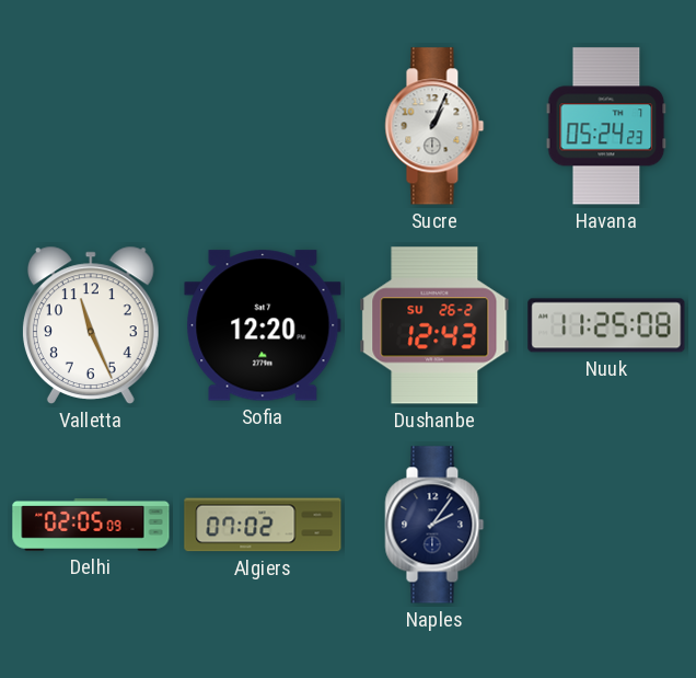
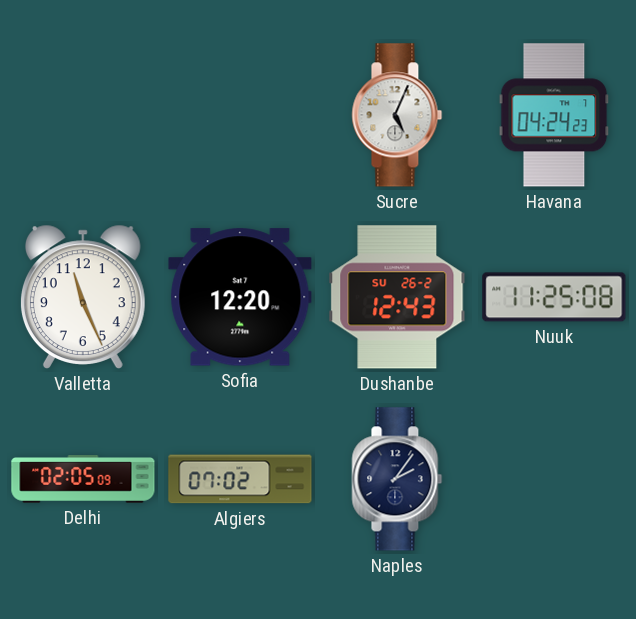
Sucre: 1:04 -> 5:04
Havana: 05:24 -> 04:24
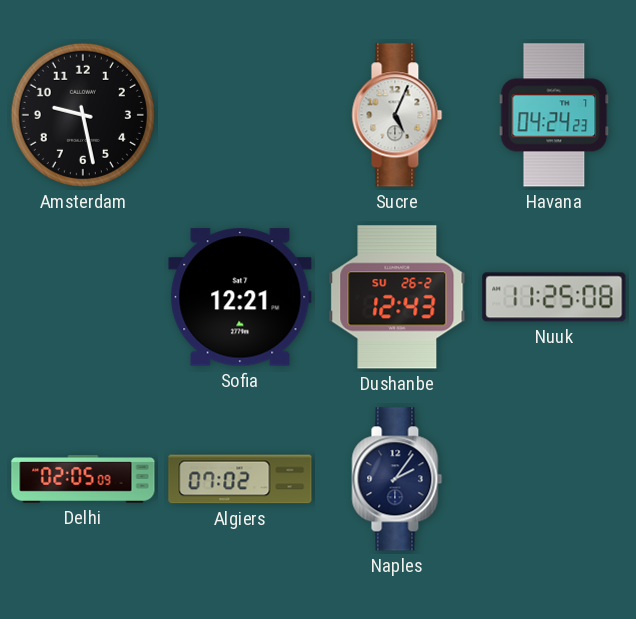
Amsterdam: none -> 9:28
Valletta: 11:26 -> none
Sofia: 12:20 -> 12:21
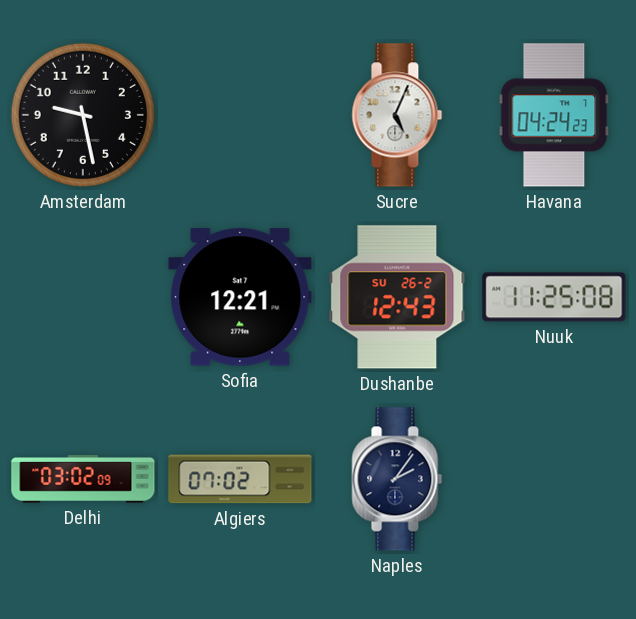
Delhi: 02:05 -> 03:02
